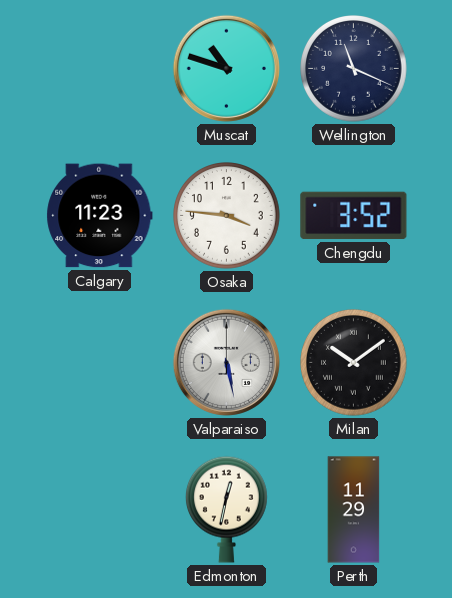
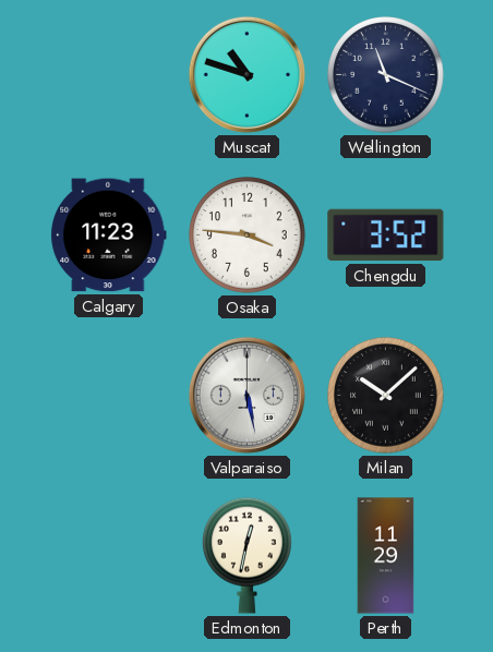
Milan: 10:09 -> 10:08
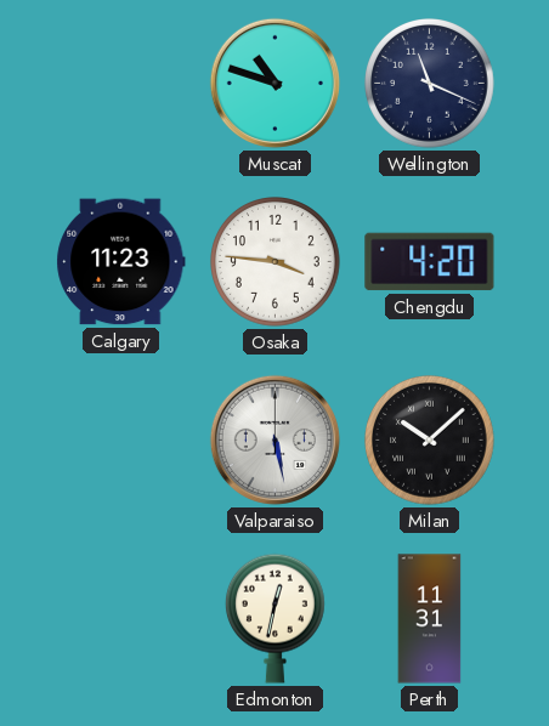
Chengdu: 3:52 -> 4:20
Perth: 11:29 -> 11:31
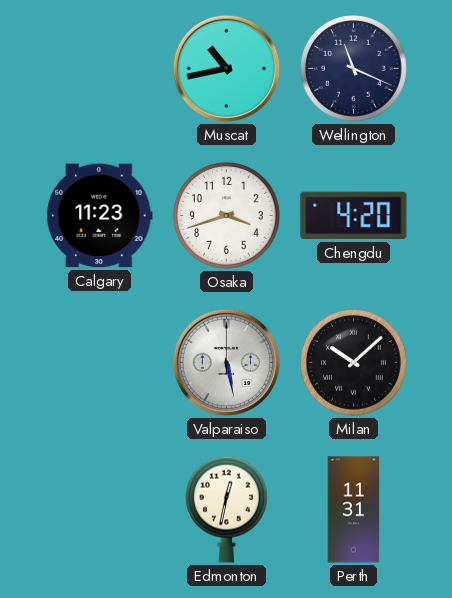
Muscat: 10:48 -> 10:43
Osaka: 3:46 -> 3:42
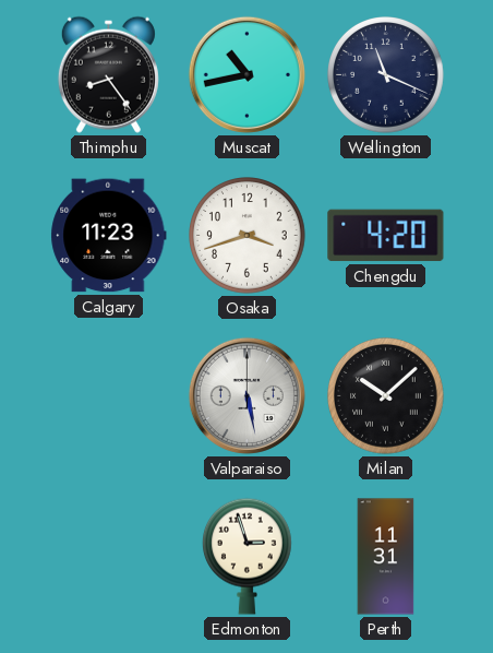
Thimphu: none -> 8:24
Edmonton: 12:32 -> 2:57
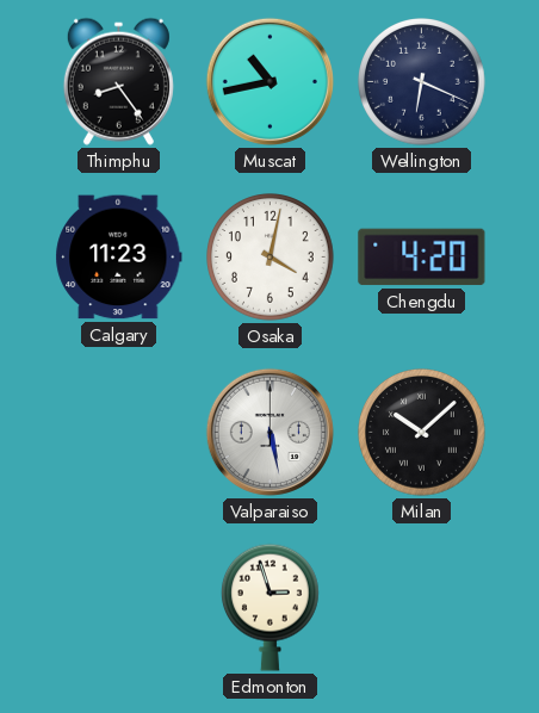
Wellington: 11:19 -> 6:19
Osaka: 3:42 -> 4:02
Perth: 11:31 -> none
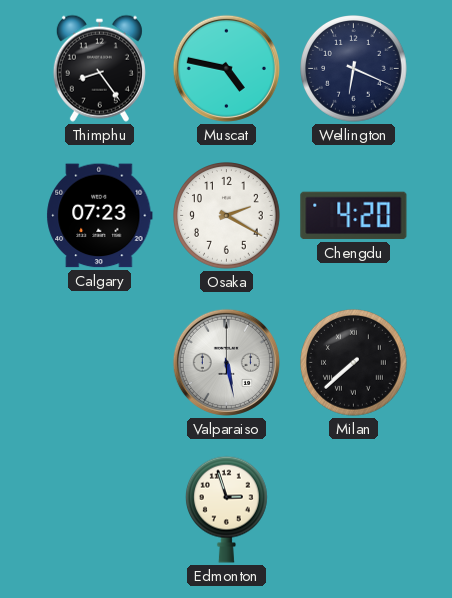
Muscat: 10:43 -> 4:47
Calgary: 11:23 -> 07:23
Osaka: 4:02 -> 2:20
Milan: 10:08 -> 7:38
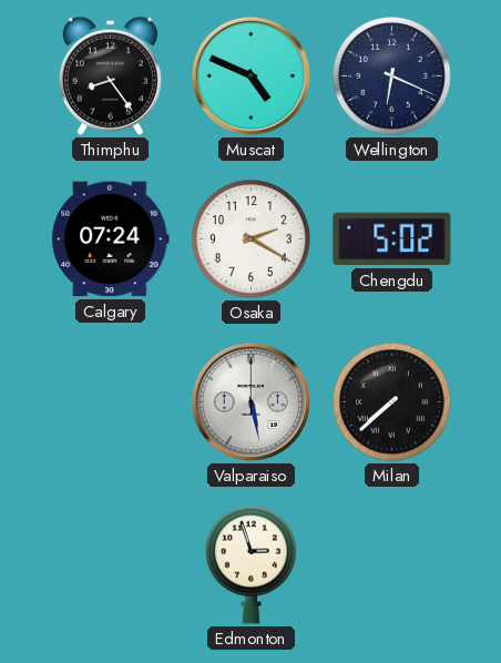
Muscat: 4:47 -> 4:49
Calgary: 07:23 -> 07:24
Chengdu: 4:20 -> 5:02
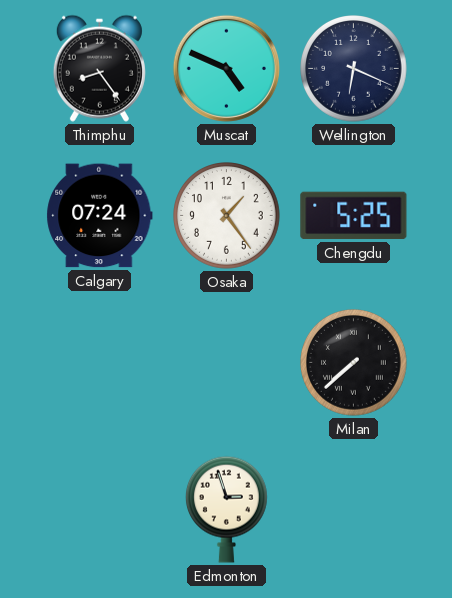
Osaka: 2:20 -> 1:24
Chengdu: 5:02 -> 5:25
Valparaiso: 5:28 -> none
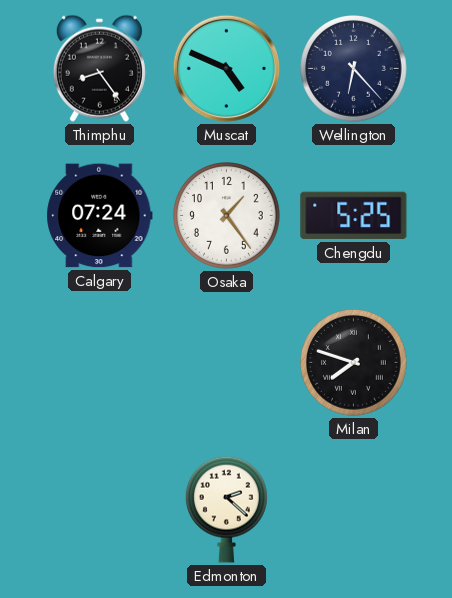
Wellington: 6:19 -> 6:23
Milan: 7:38 -> 7:48
Edmonton: 2:57 -> 2:22
